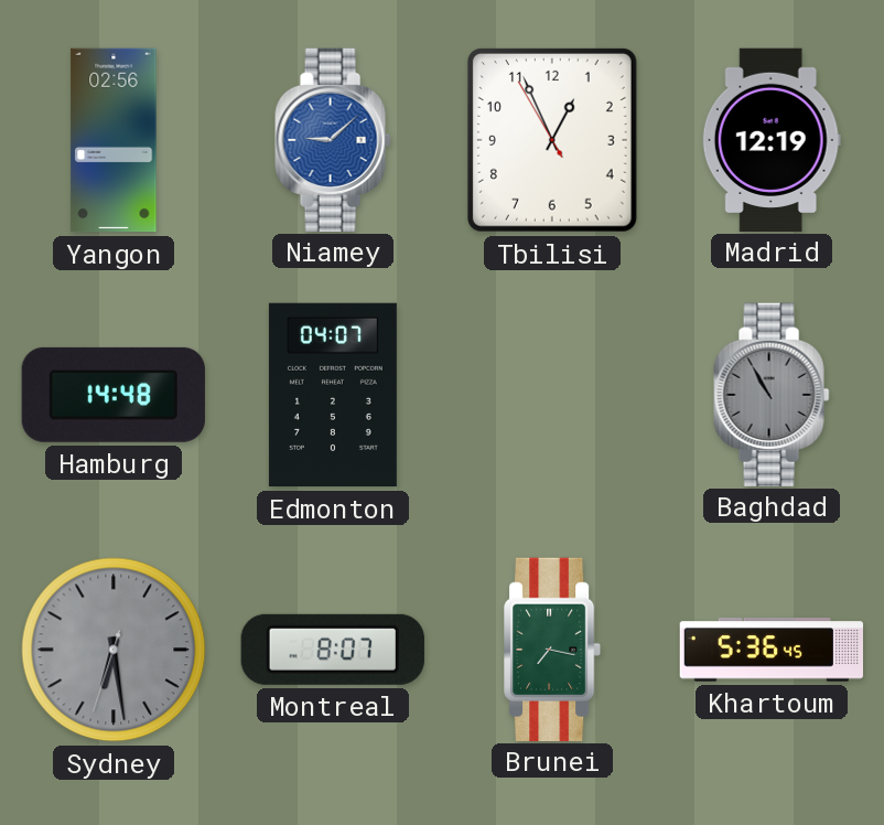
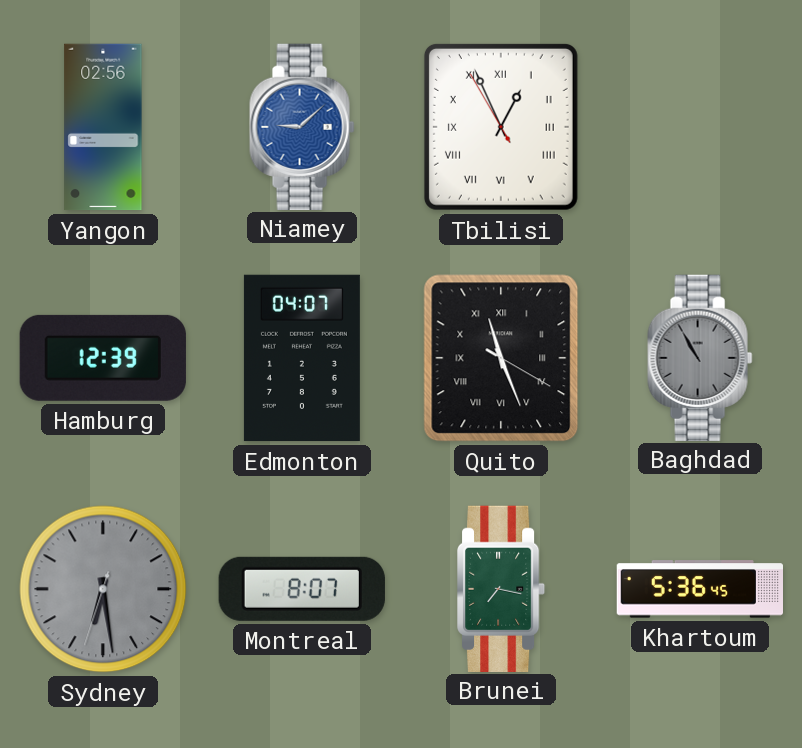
Tbilisi numerals: Arabic -> Roman
Madrid: 12:19 -> none
Hamburg: 14:48 -> 12:39
Quito: none -> 11:26
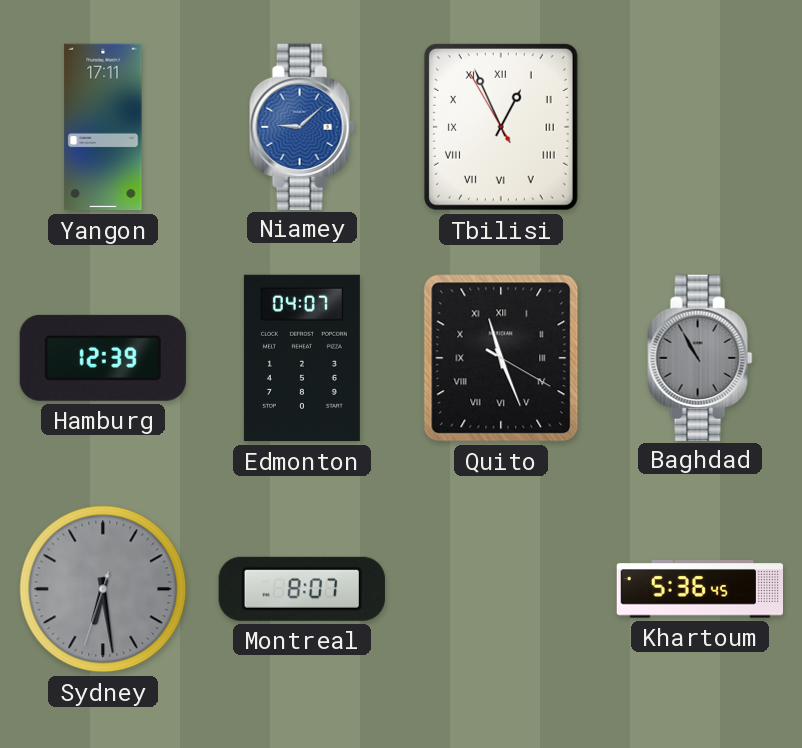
Yangon: 02:56 -> 17:11
Brunei: 7:17 -> none
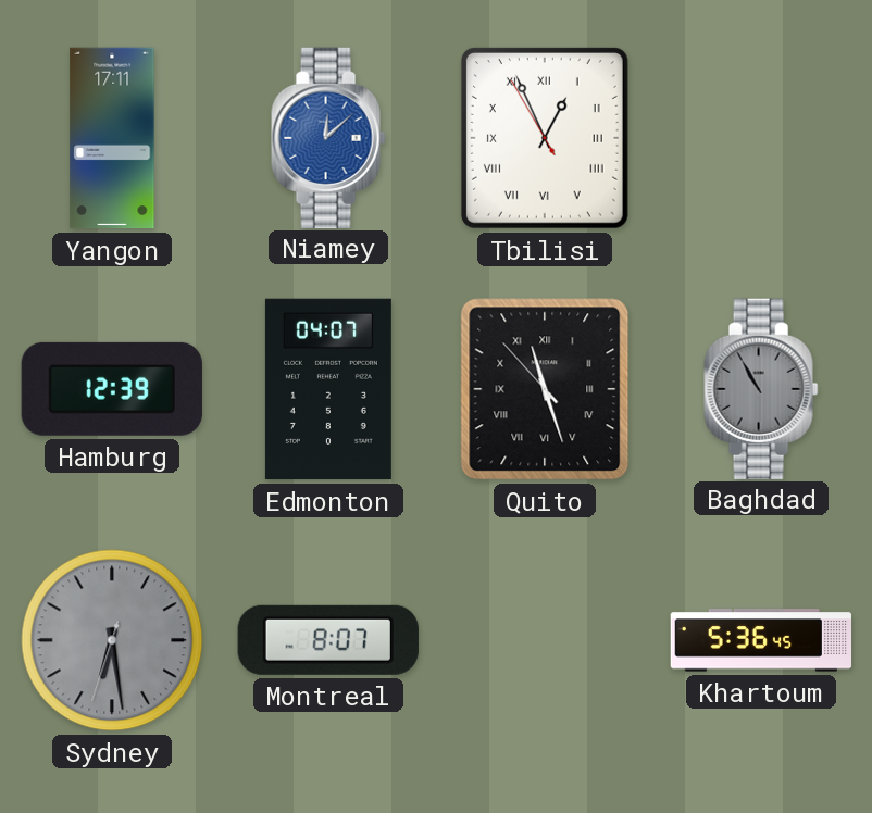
Niamey: 9:08 -> 12:08
Quito: 11:26:20 -> 11:26:53
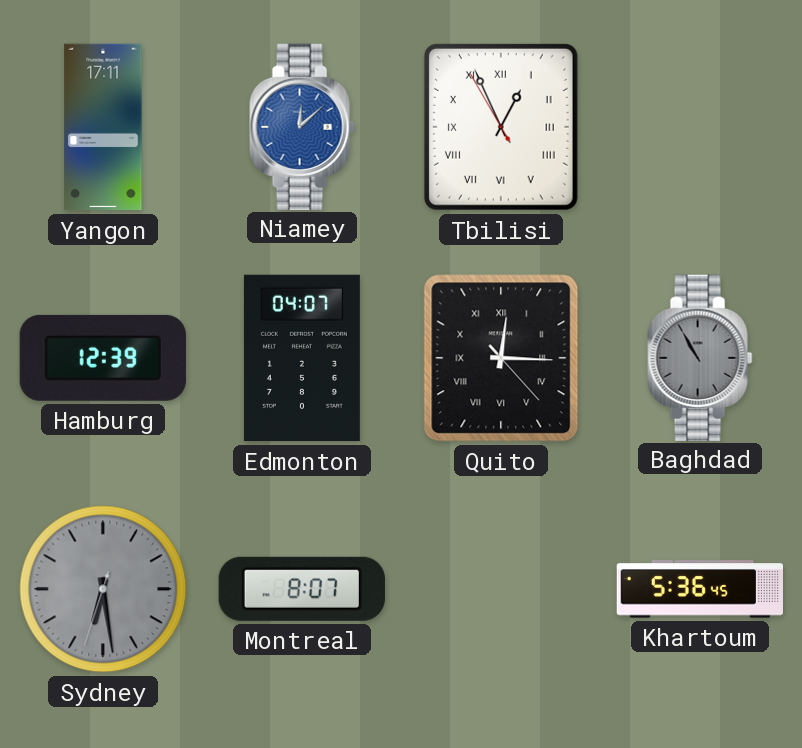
Quito: 11:26 -> 12:15
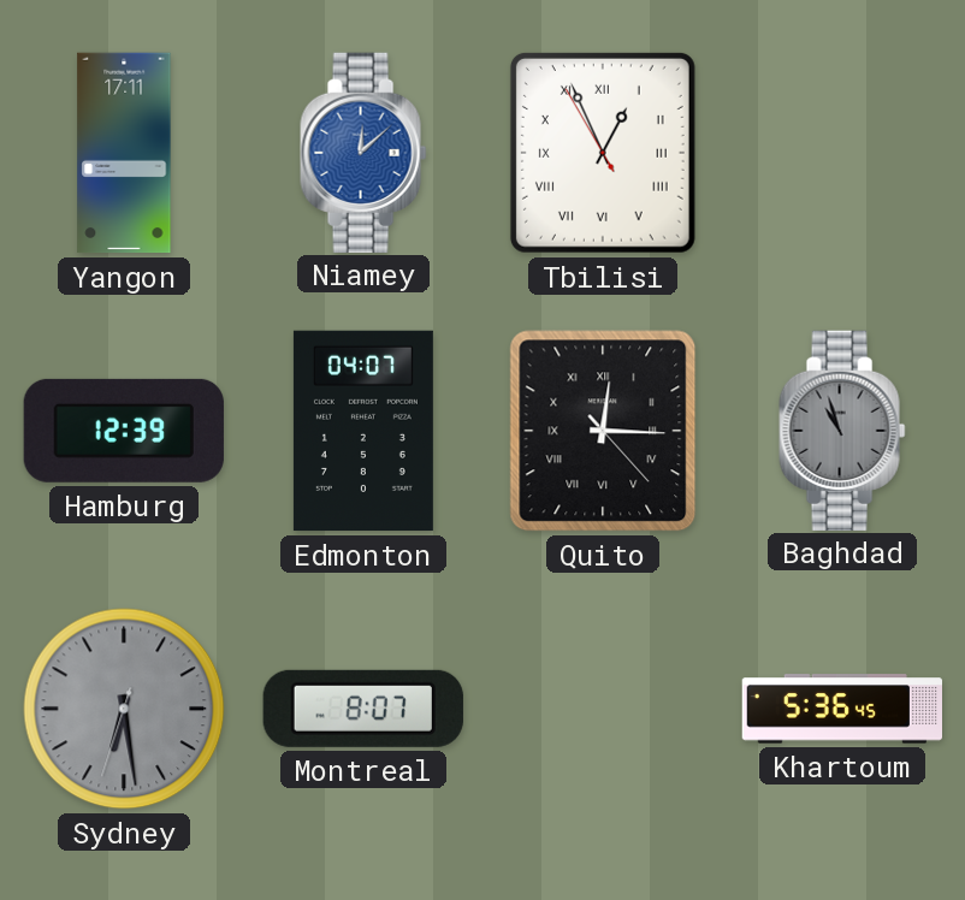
Baghdad: 10:55 -> 10:57
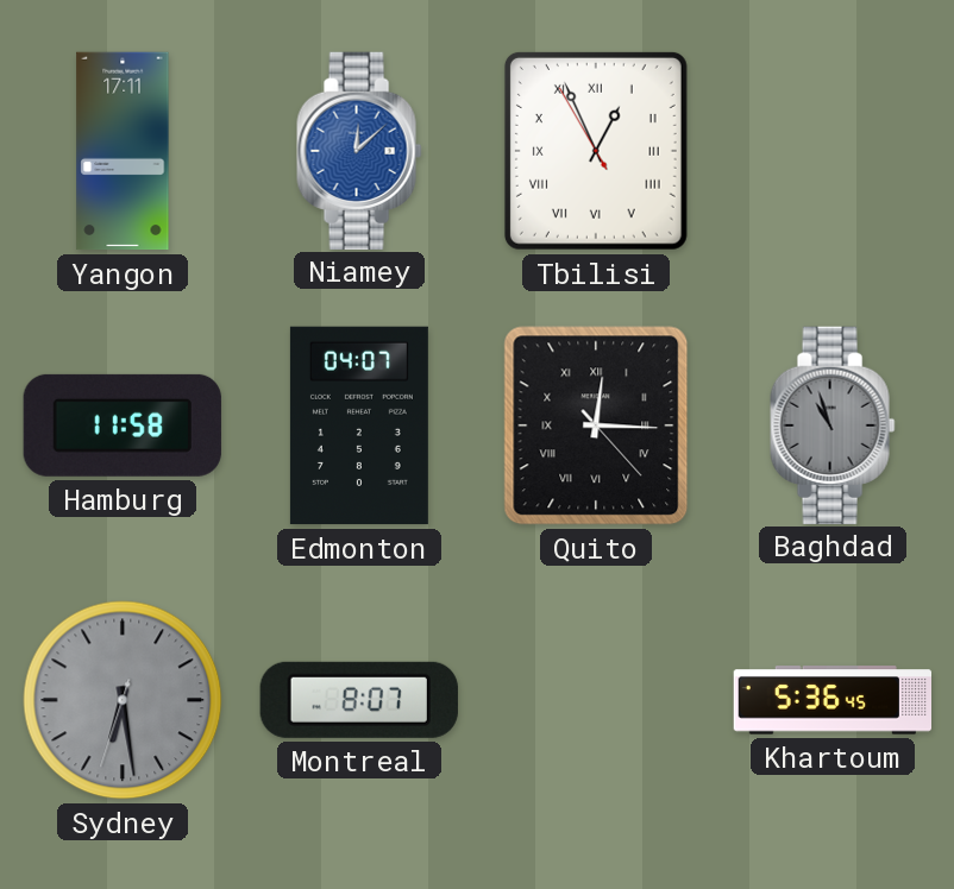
Hamburg: 12:39 -> 11:58
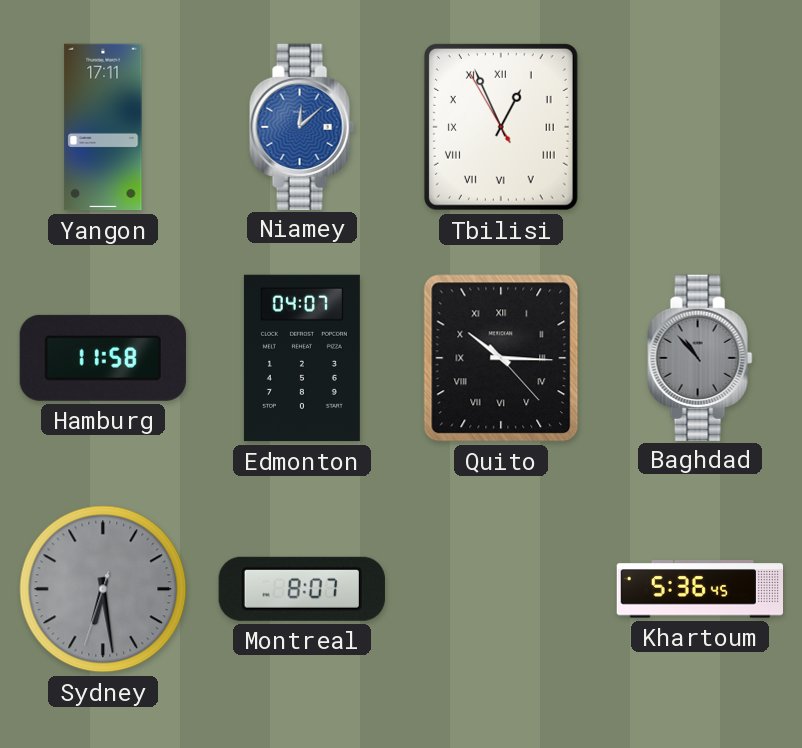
Quito: 12:15 -> 10:15
Baghdad: 10:57 -> 10:53
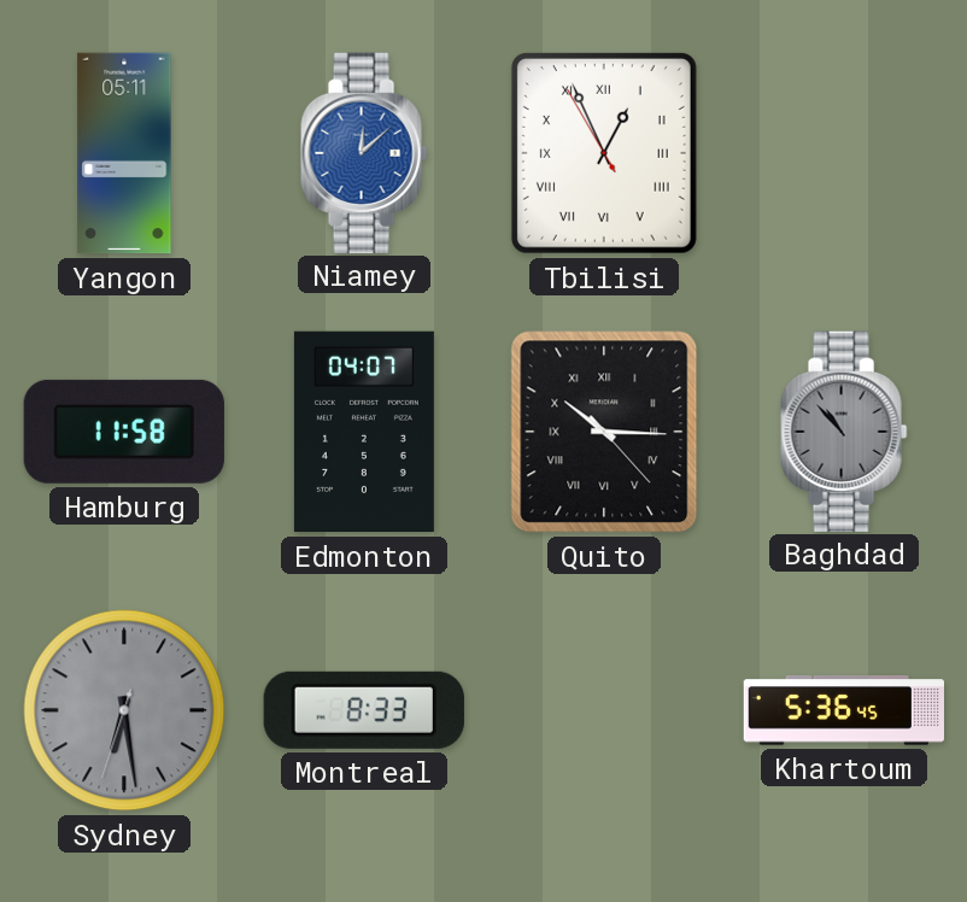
Yangon: 17:11 -> 05:11
Montreal: 8:07 -> 8:33
